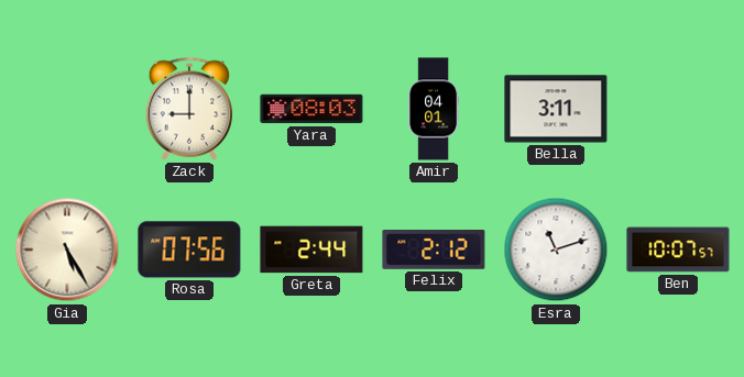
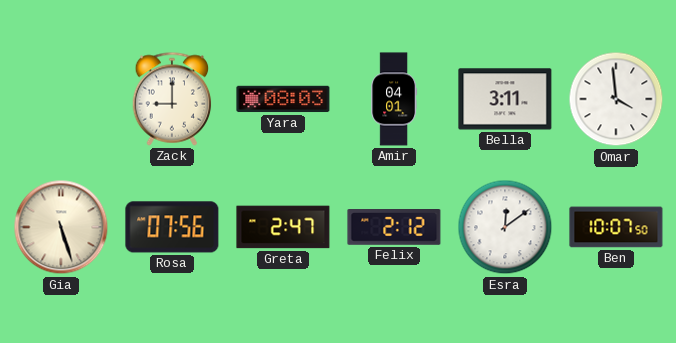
Omar: none -> 3:59
Gia: 5:25 -> 5:27
Greta: 2:44 -> 2:47
Esra: 11:12 -> 12:09
Ben: 10:07:57 -> 10:07:50
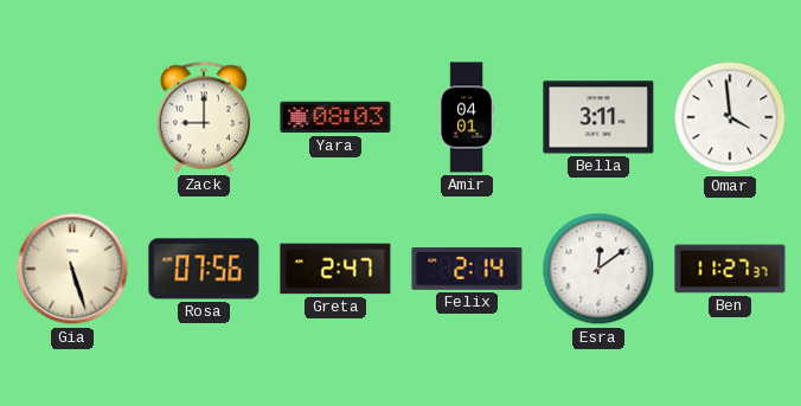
Felix: 2:12 -> 2:14
Ben: 10:07 -> 11:27
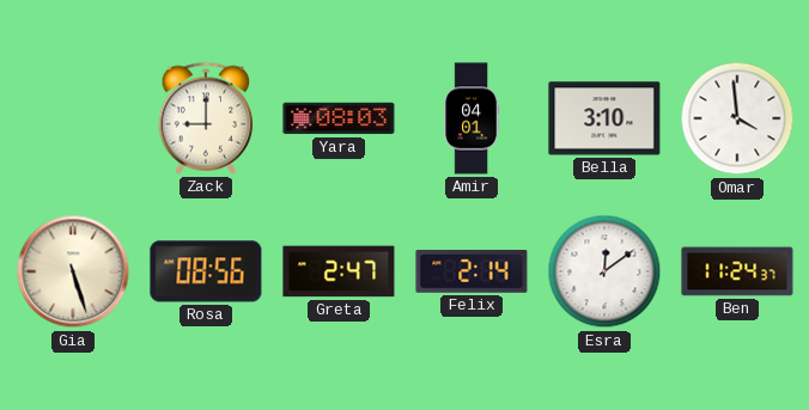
Bella: 3:11 -> 3:10
Rosa: 07:56 -> 08:56
Ben: 11:27 -> 11:24
